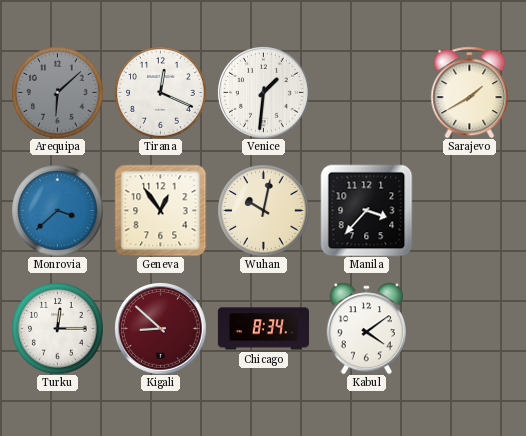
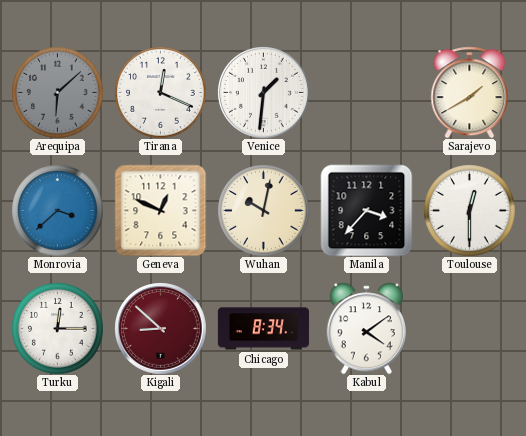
Geneva: 12:54 -> 12:49
Toulouse: none -> 12:30
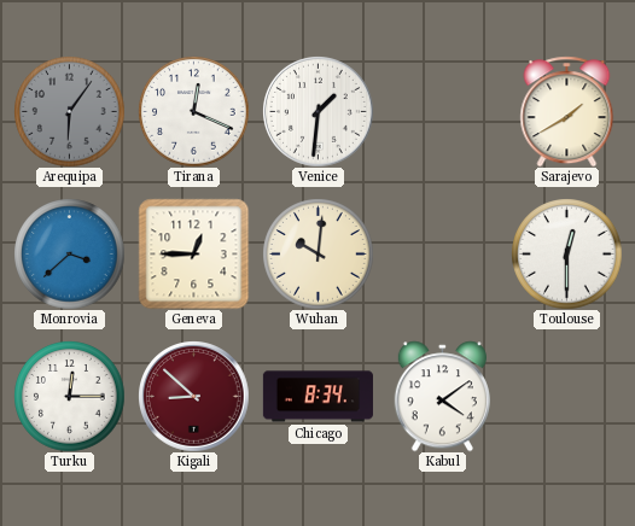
Arequipa: 6:08 -> 6:06
Geneva: 12:49 -> 12:45
Wuhan: 10:02 -> 10:01
Manila: 3:37 -> none
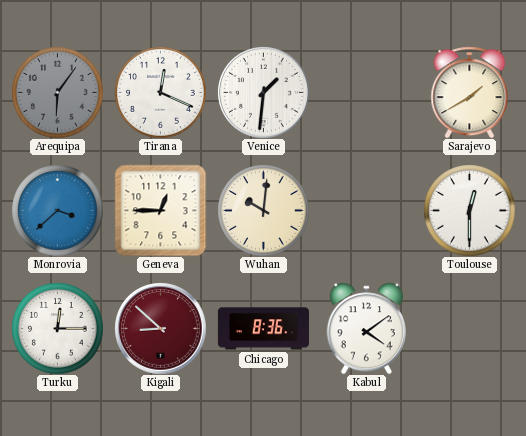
Chicago: 8:34 -> 8:36
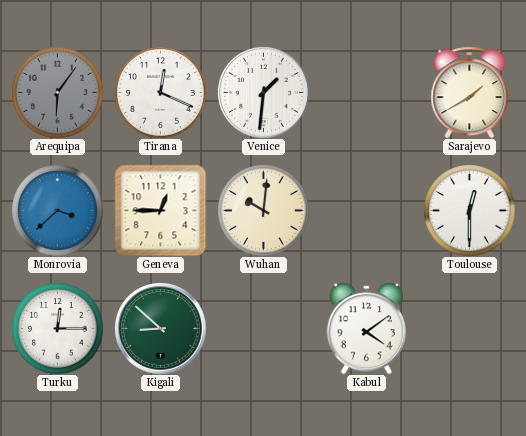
Kigali dial: burgundy -> green
Chicago: 8:36 -> none
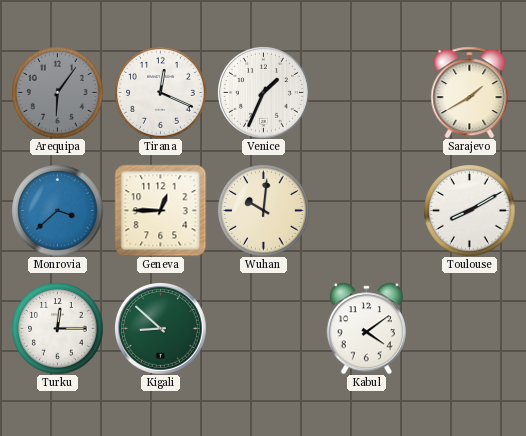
Venice: 1:31 -> 1:34
Toulouse: 12:30 -> 8:10
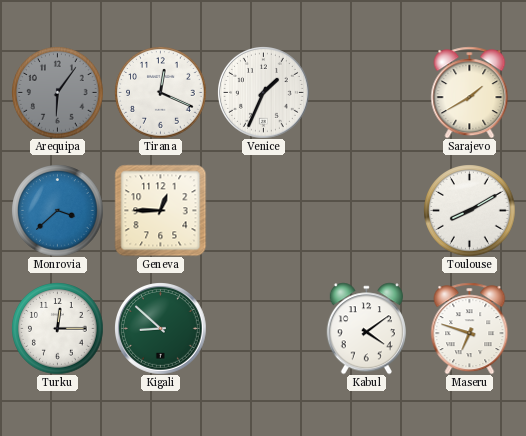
Wuhan: 10:01 -> none
Maseru: none -> 6:48
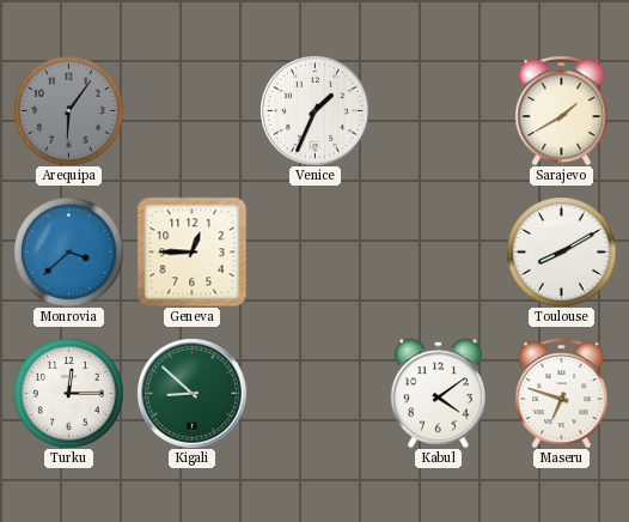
Tirana: 12:19 -> none
